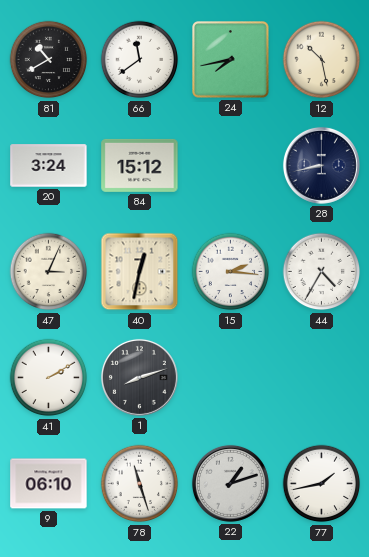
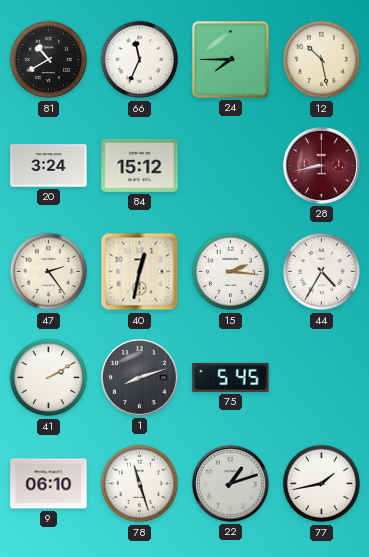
66: 11:39 -> 11:34
24: 7:43 -> 7:45
28 dial: navy -> burgundy
47: 3:04 -> 2:24
75: none -> 5:45
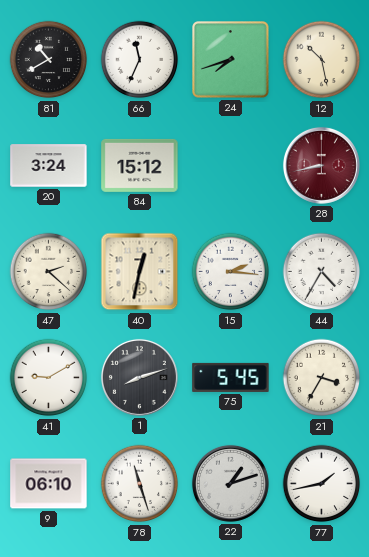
24: 7:45 -> 7:42
47: 2:24 -> 2:22
41: 2:10 -> 9:10
21: none -> 3:35
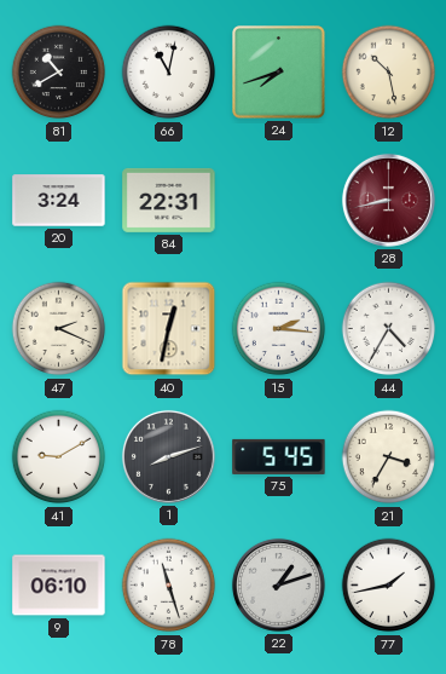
66: 11:34 -> 11:02
84: 15:12 -> 22:31
47: 2:22 -> 2:19
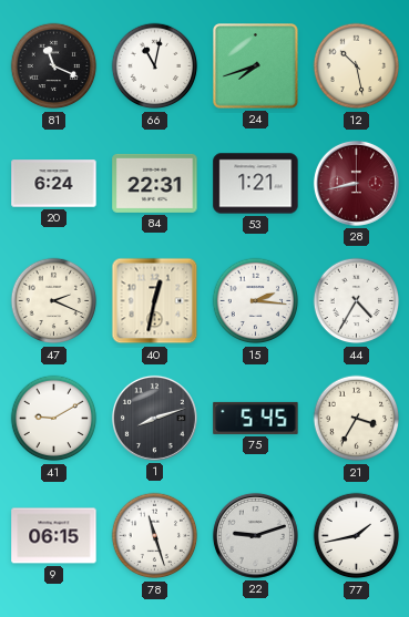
81: 10:40 -> 11:19
20: 3:24 -> 6:24
53: none -> 1:21
9: 06:10 -> 06:15
22: 1:12 -> 9:12
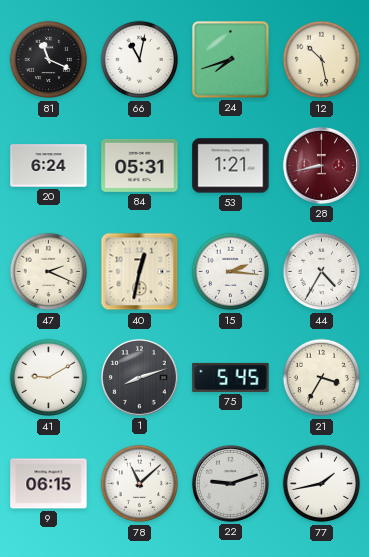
84: 22:31 -> 05:31
78: 11:27 -> 11:08
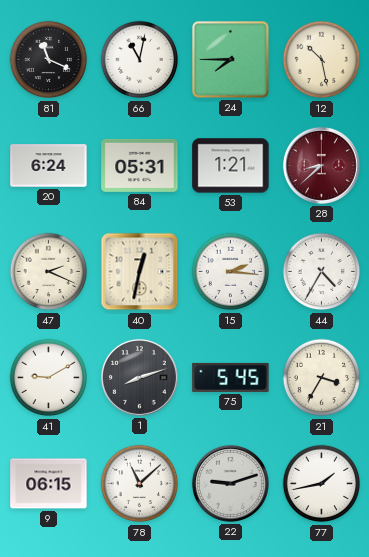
24: 7:42 -> 7:45
28: 8:43 -> 8:38
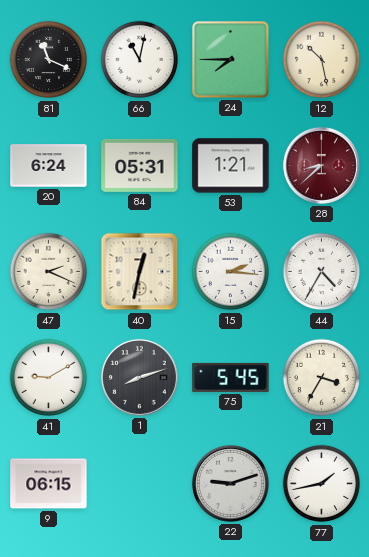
78: 11:08 -> none
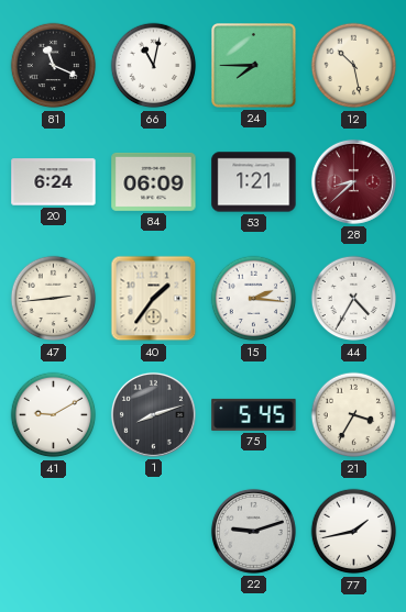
84: 05:31 -> 06:09
47: 2:19 -> 2:44
40: 12:32 -> 1:36
9: 06:15 -> none
